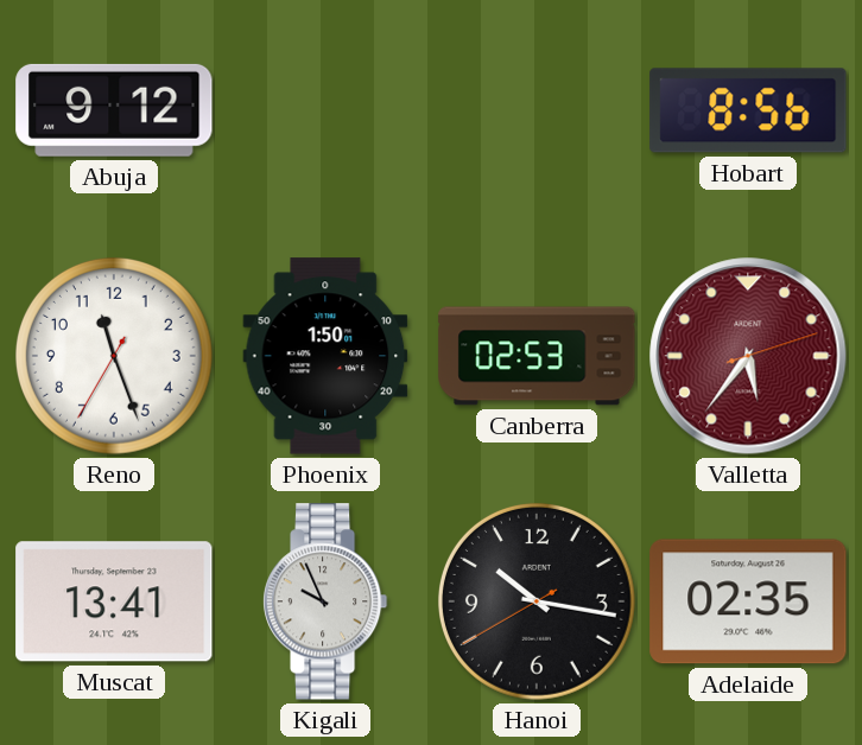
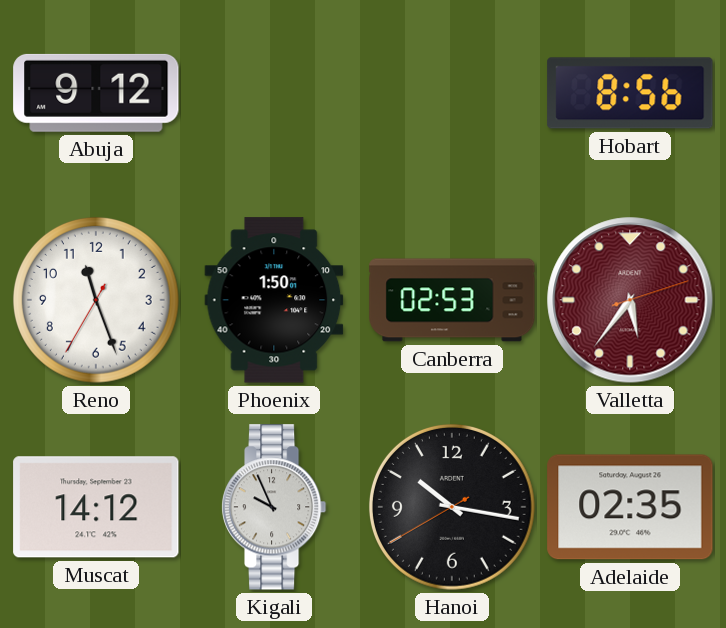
Muscat: 13:41 -> 14:12
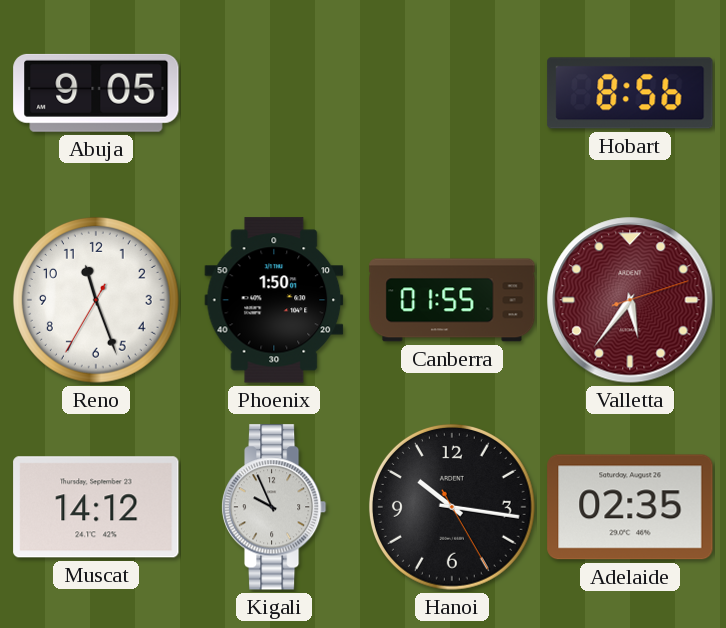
Abuja: 9:12 -> 9:05
Canberra: 02:53 -> 01:55
Hanoi: 10:16:40 -> 10:16:25
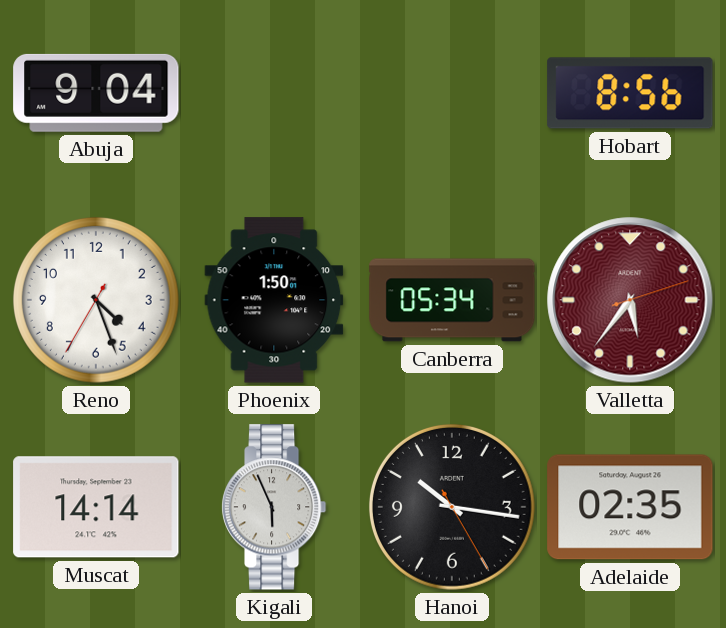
Abuja: 9:05 -> 9:04
Reno: 11:26 -> 4:26
Canberra: 01:55 -> 05:34
Muscat: 14:12 -> 14:14
Kigali: 9:56 -> 5:56
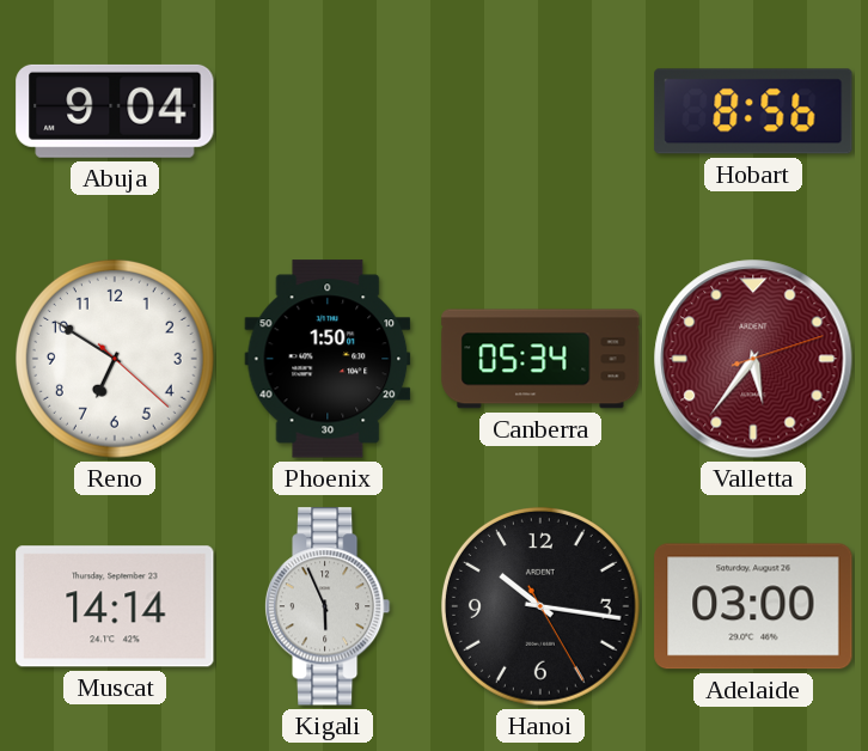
Reno: 4:26 -> 6:50
Adelaide: 02:35 -> 03:00
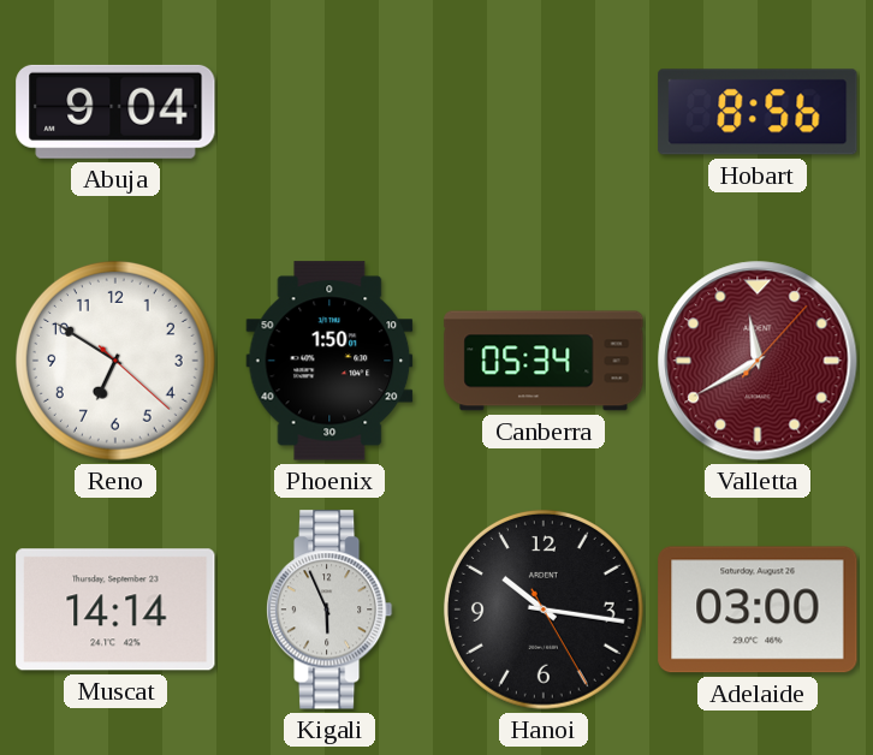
Valletta: 5:36 -> 11:40
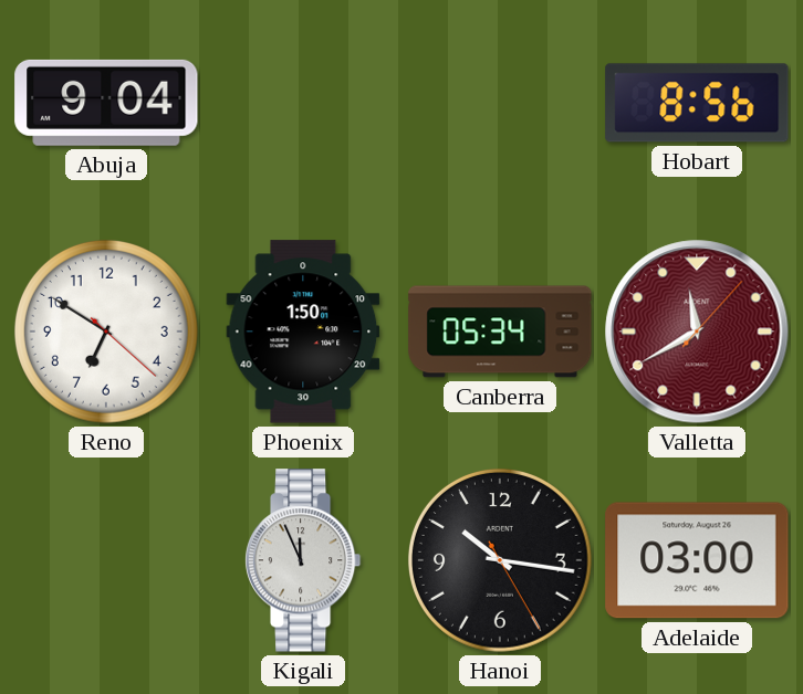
Muscat: 14:14 -> none
Kigali: 5:56 -> 11:56
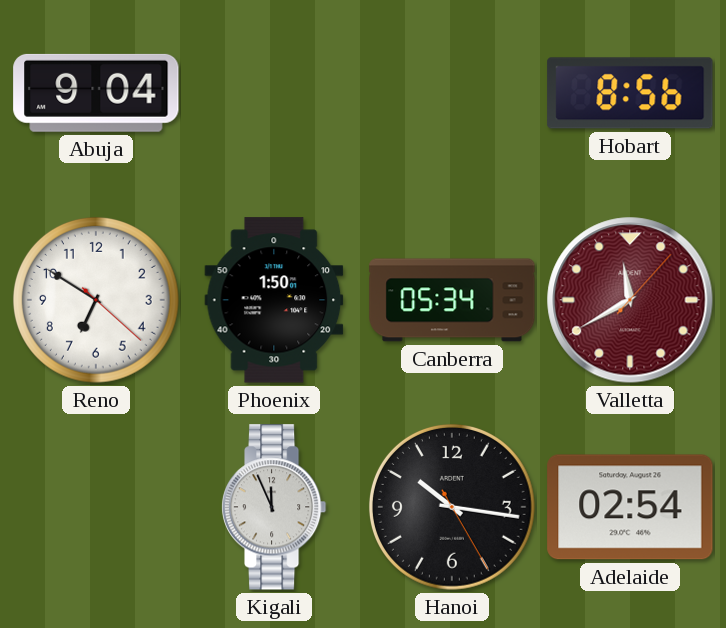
Adelaide: 03:00 -> 02:54
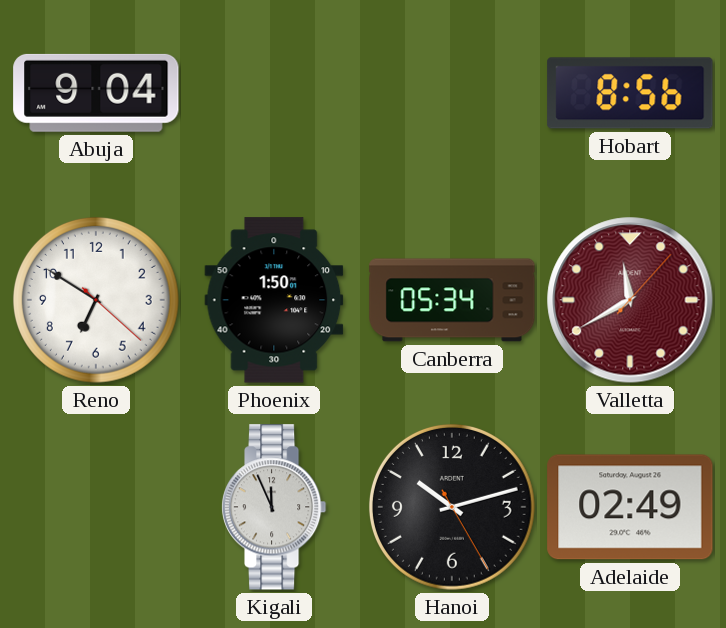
Hanoi: 10:16 -> 10:12
Adelaide: 02:54 -> 02:49
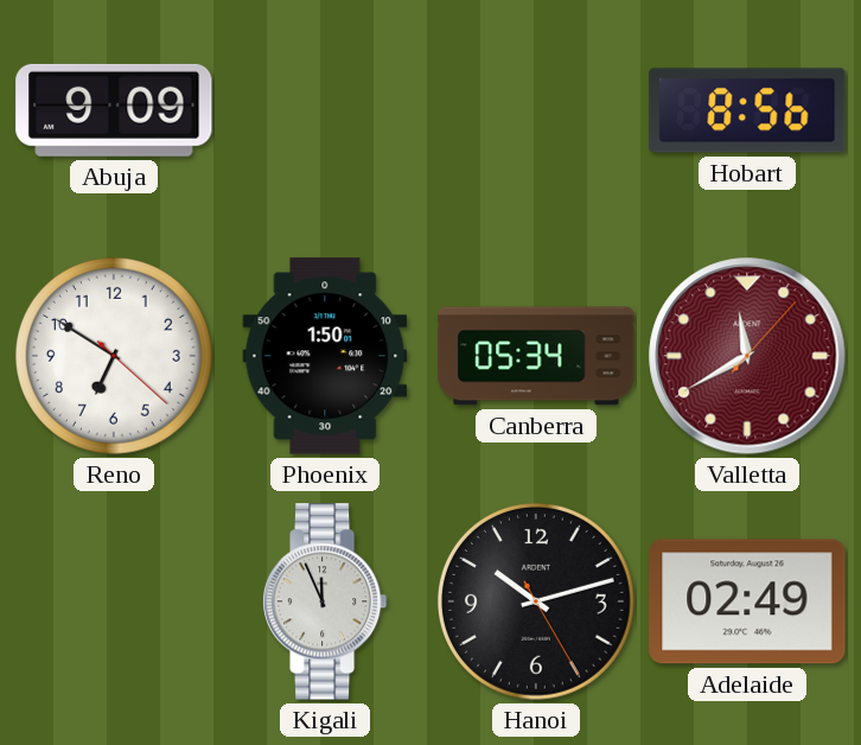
Abuja: 9:04 -> 9:09
